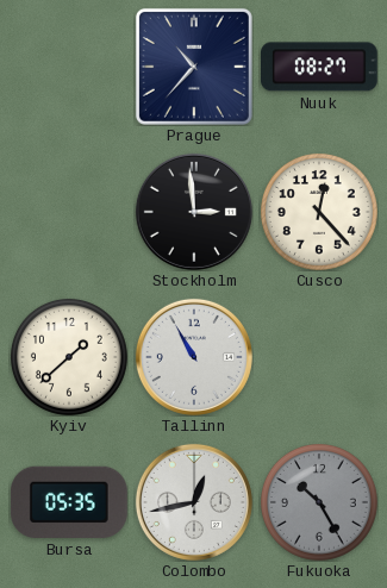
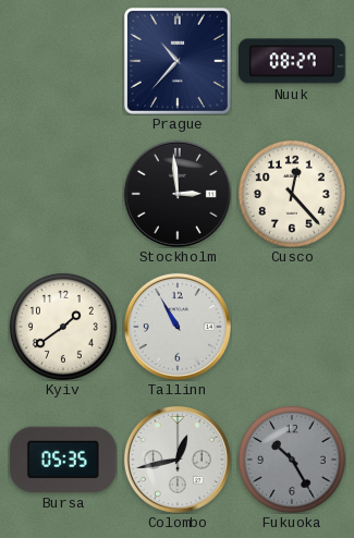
Kyiv: 1:38 -> 1:39
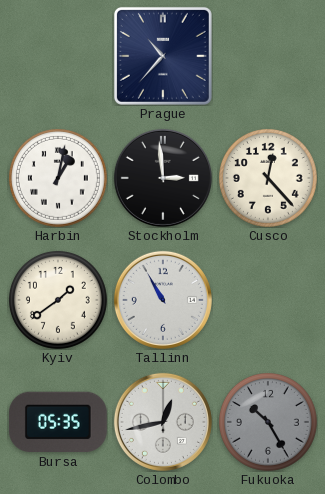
Nuuk: 08:27 -> none
Harbin: none -> 1:02
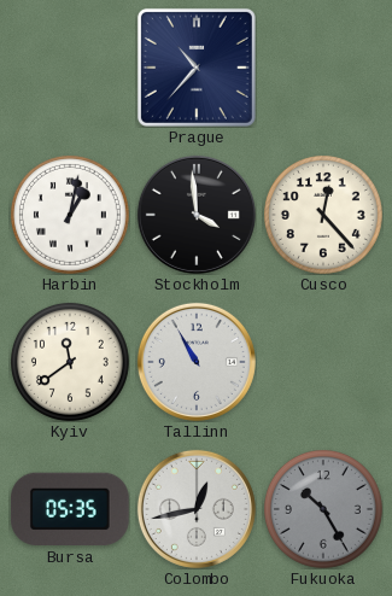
Stockholm: 2:59 -> 3:59
Kyiv: 1:39 -> 11:39
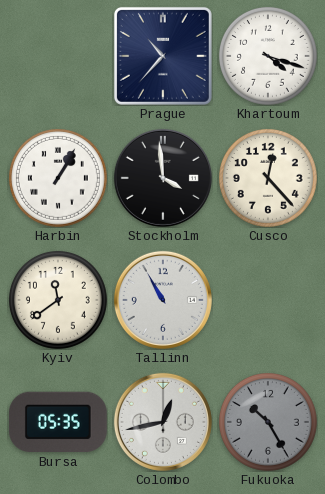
Khartoum: none -> 4:18
Harbin: 1:02 -> 1:05
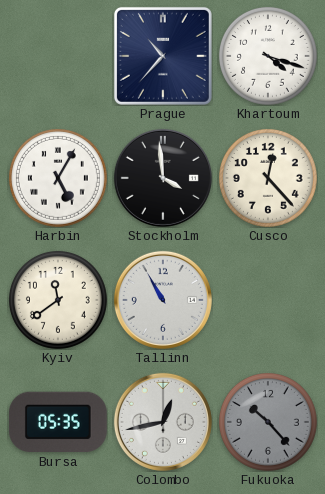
Harbin: 1:05 -> 5:05
Fukuoka: 10:25 -> 10:23
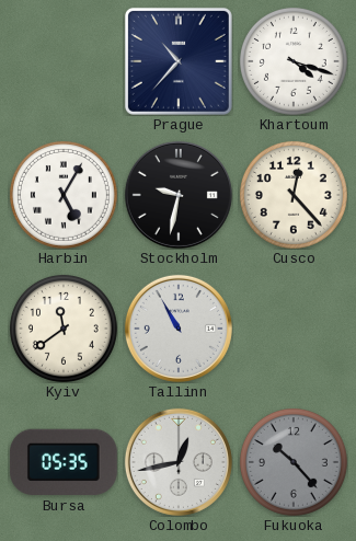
Stockholm: 3:59 -> 9:32
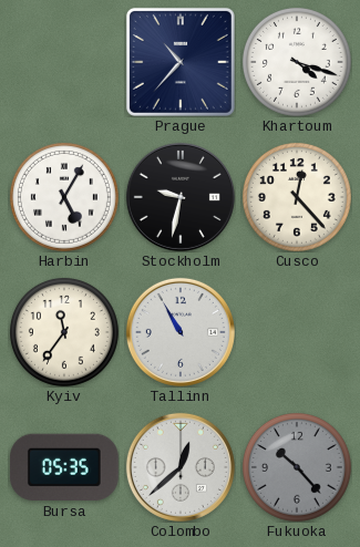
Kyiv: 11:39 -> 11:36
Colombo: 12:43 -> 12:38
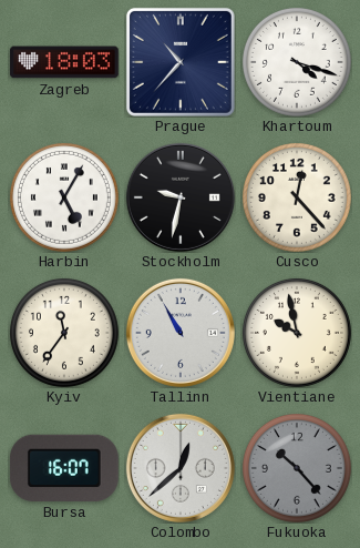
Zagreb: none -> 18:03
Vientiane: none -> 9:58
Bursa: 05:35 -> 16:07
